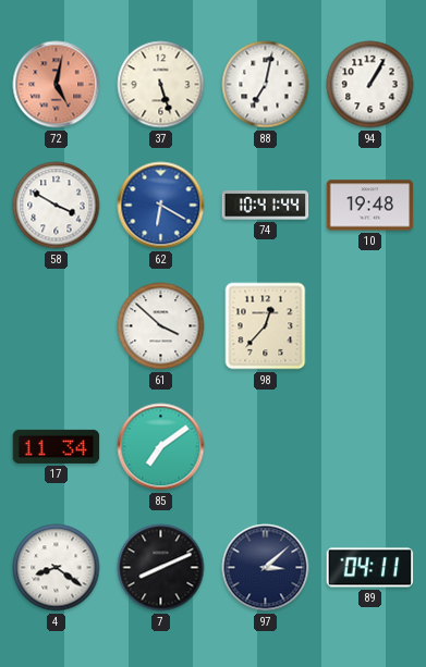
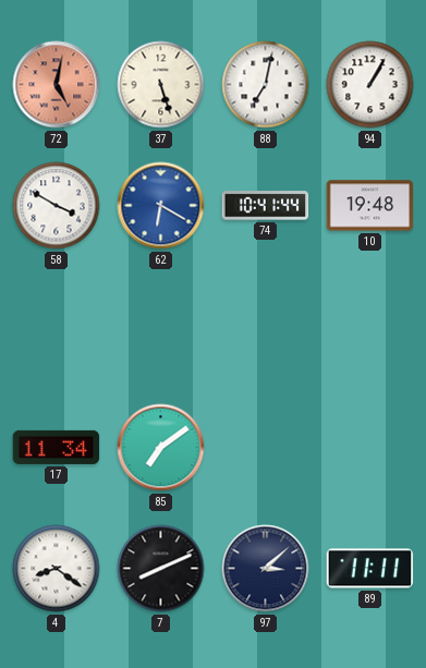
61: 3:52 -> none
98: 12:37 -> none
89: 04:11 -> 11:11
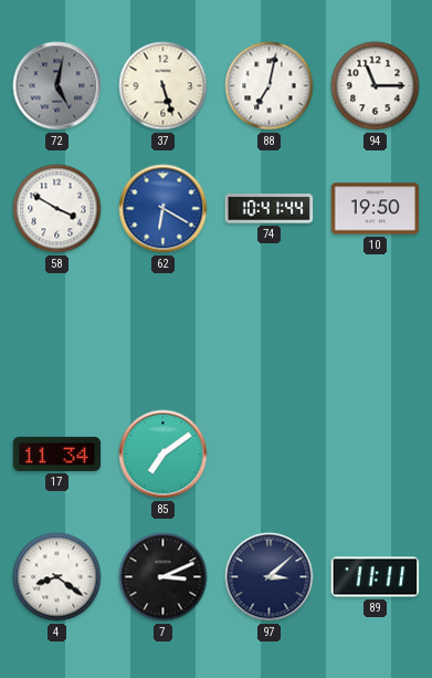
72 dial: salmon -> grey
94: 1:05 -> 11:15
10: 19:48 -> 19:50
7: 8:11 -> 3:11
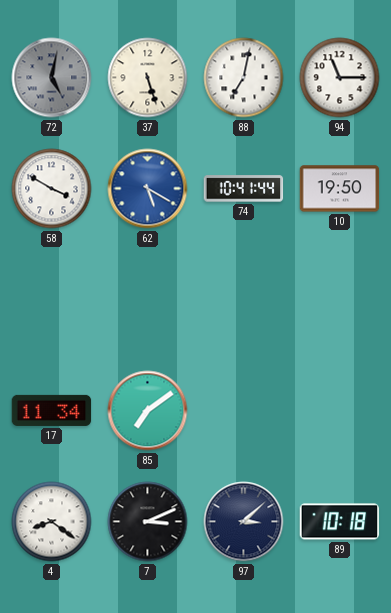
62: 6:20 -> 5:20
89: 11:11 -> 10:18
